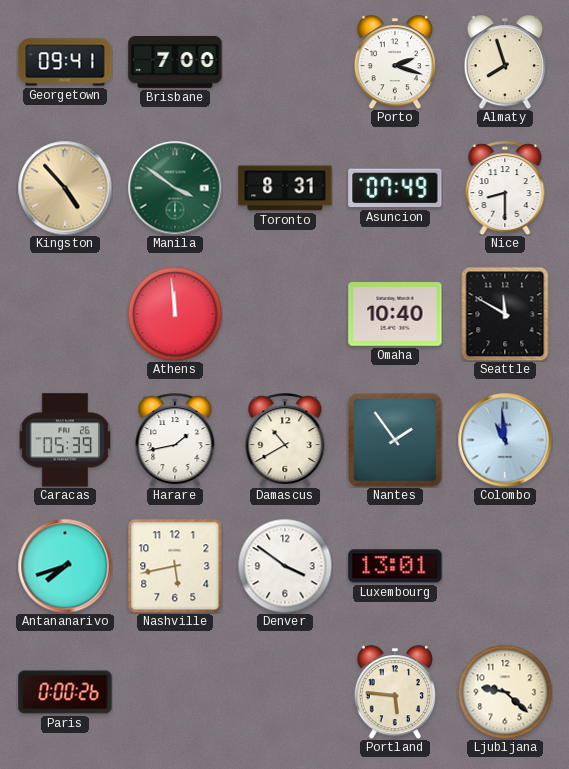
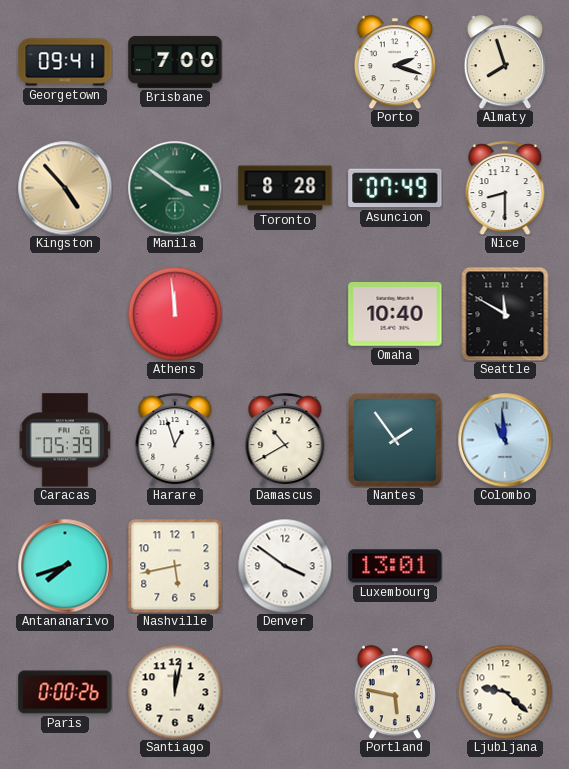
Toronto: 8:31 -> 8:28
Harare: 1:43 -> 12:57
Santiago: none -> 12:02
Portland: 5:46 -> 5:47
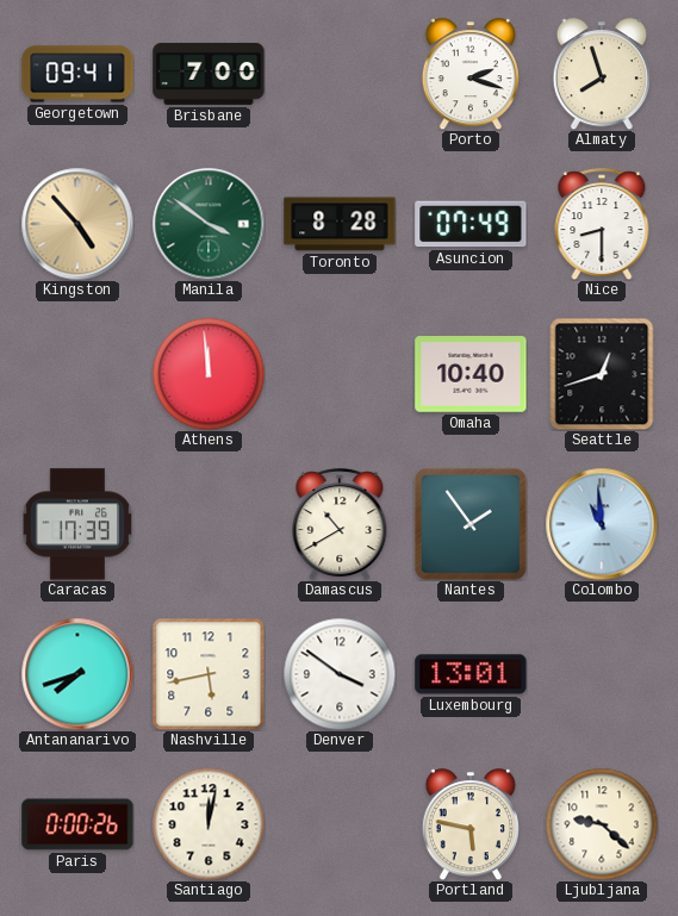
Seattle: 11:50 -> 12:42
Caracas: 05:39 -> 17:39
Harare: 12:57 -> none
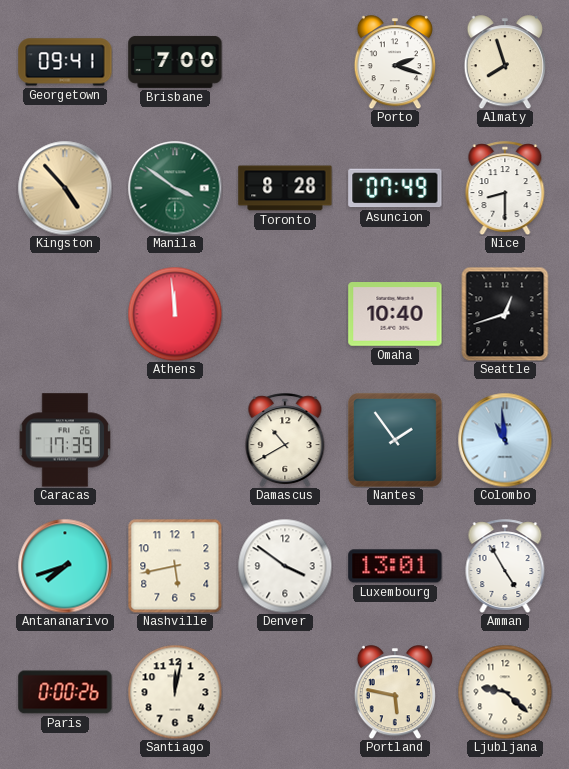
Amman: none -> 4:55
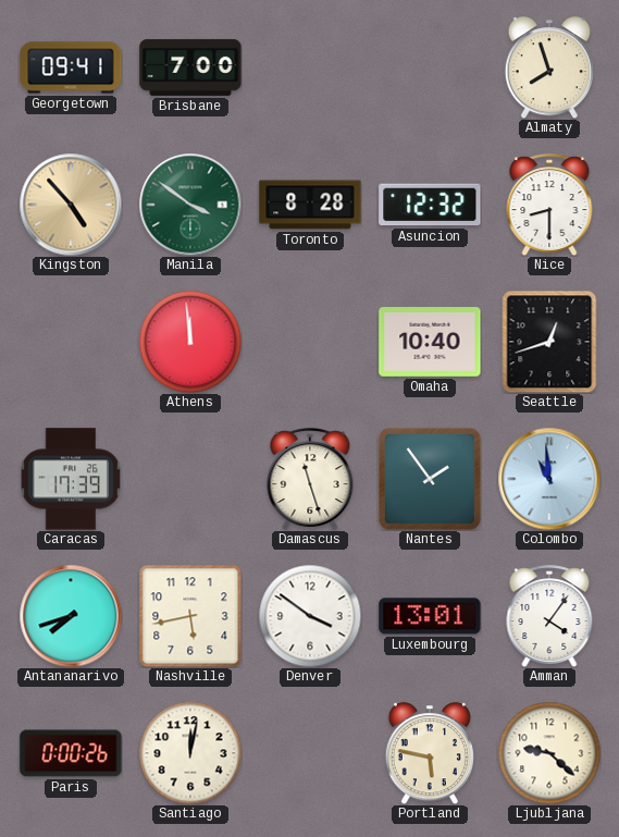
Porto: 2:18 -> none
Asuncion: 07:49 -> 12:32
Damascus: 10:40 -> 11:27
Amman: 4:55 -> 4:06
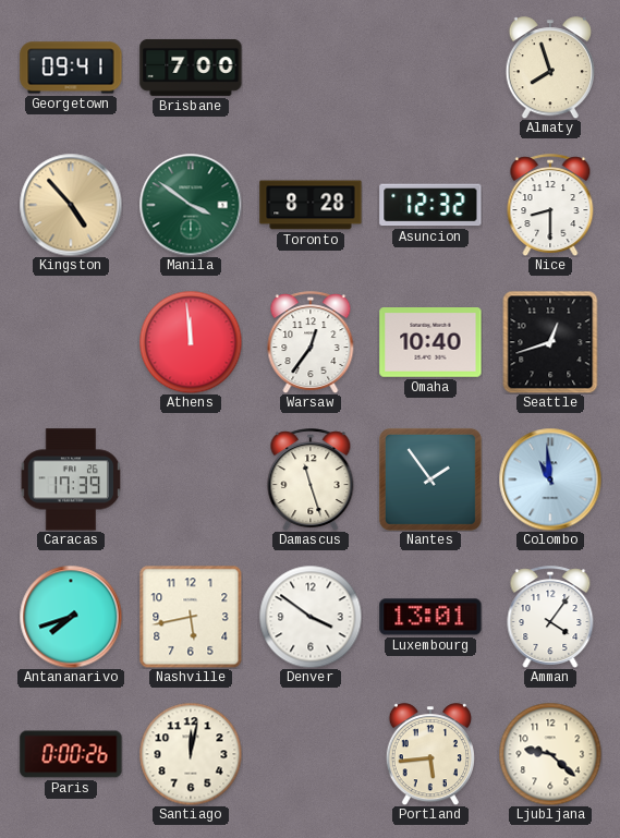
Warsaw: none -> 12:36
Portland: 5:47 -> 5:44
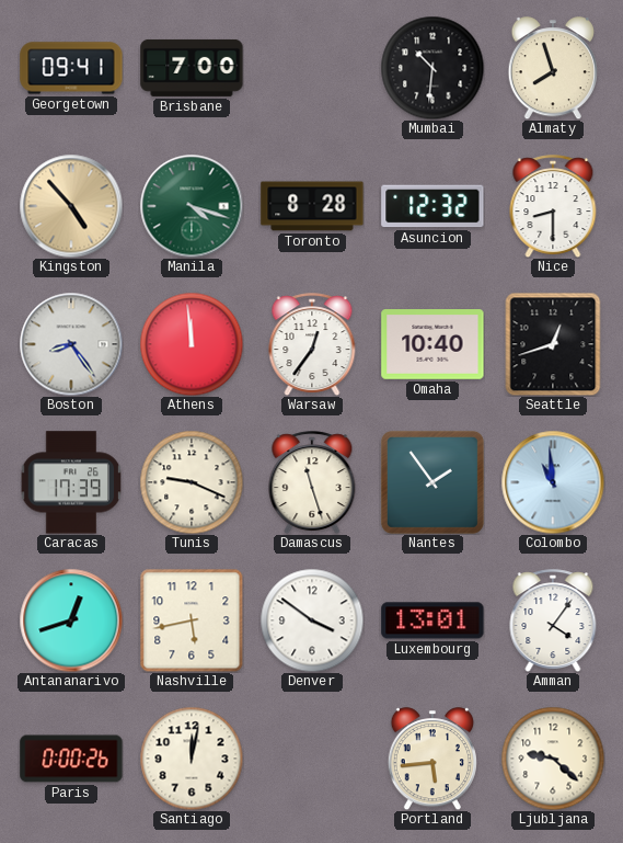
Mumbai: none -> 10:31
Manila: 3:51 -> 4:18
Boston: none -> 8:24
Tunis: none -> 9:19
Antananarivo: 7:42 -> 12:42
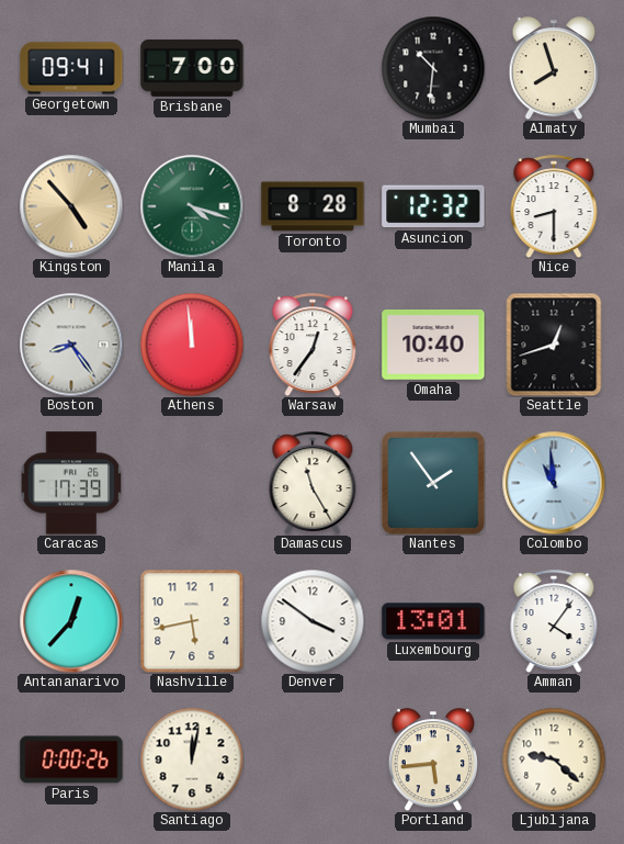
Tunis: 9:19 -> none
Damascus: 11:27 -> 11:25
Antananarivo: 12:42 -> 12:37
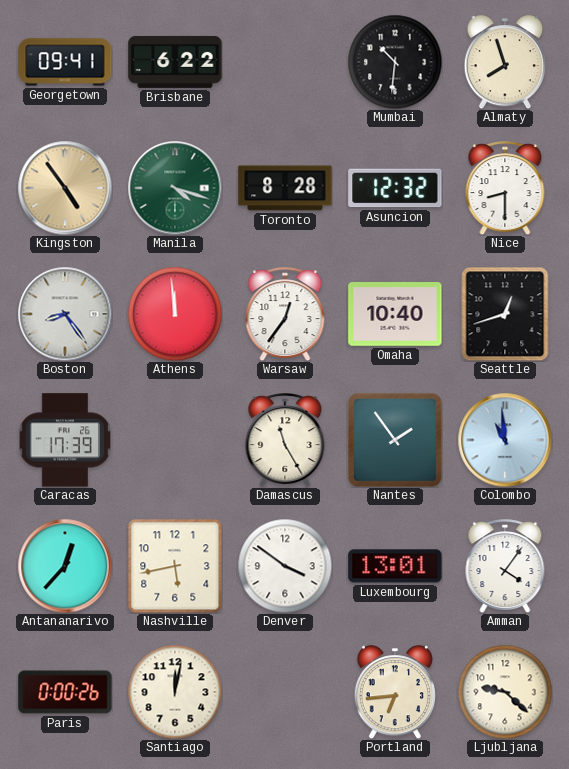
Brisbane: 7:00 -> 6:22
Kingston: 4:53 -> 4:54
Portland: 5:44 -> 6:44
